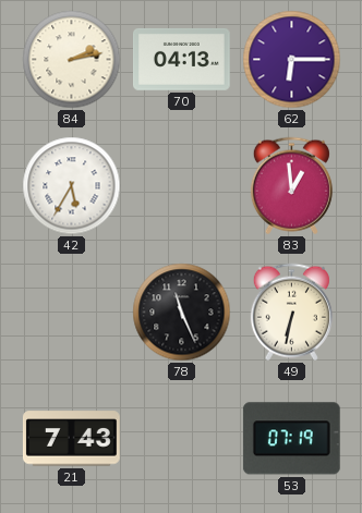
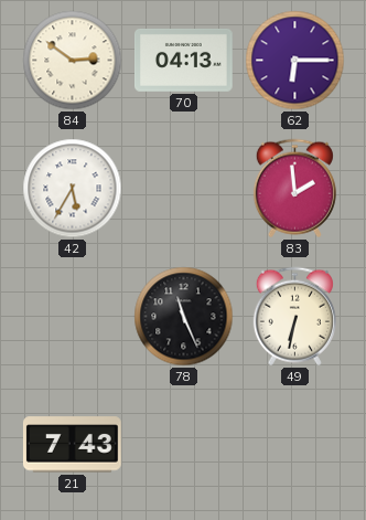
84: 2:13 -> 2:51
83: 12:59 -> 1:59
53: 07:19 -> none
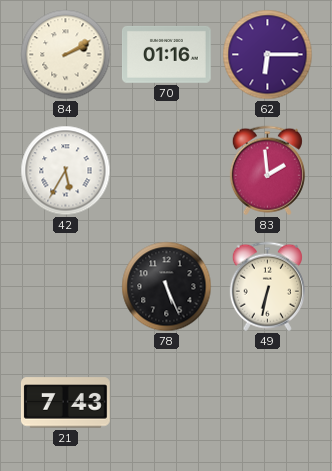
84: 2:51 -> 2:10
70: 04:13 -> 01:16
78: 11:26 -> 5:26
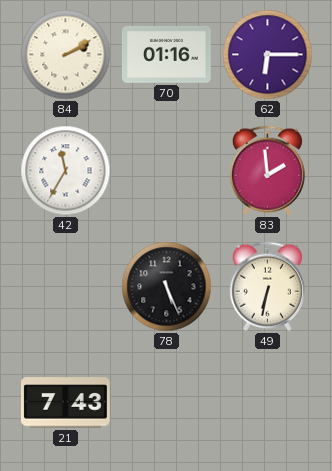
42: 5:35 -> 11:35
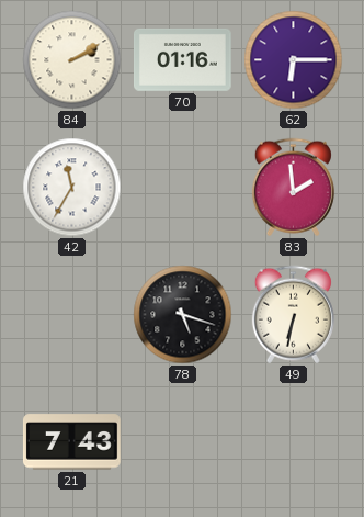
78: 5:26 -> 5:18
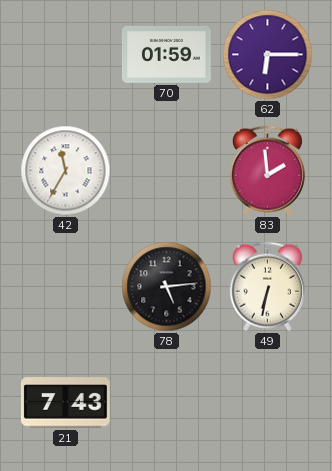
84: 2:10 -> none
70: 01:16 -> 01:59
78: 5:18 -> 5:14
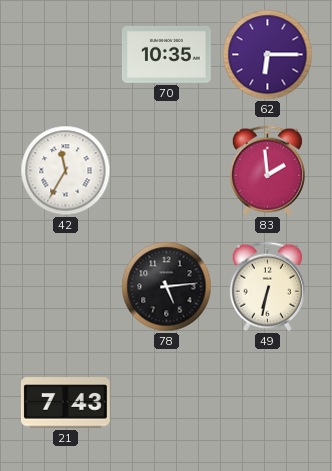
70: 01:59 -> 10:35
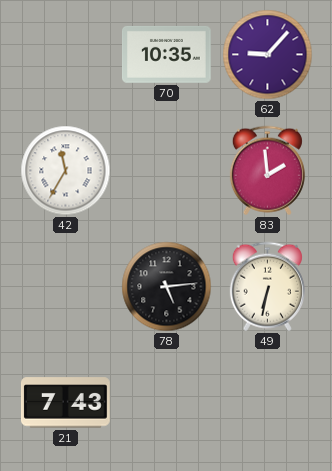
62: 6:15 -> 9:07
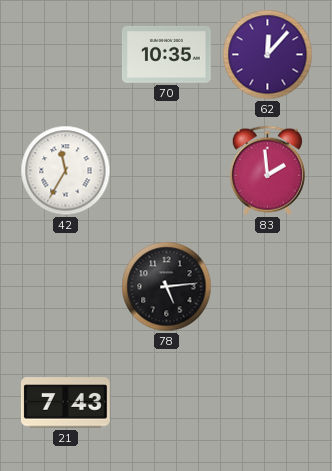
62: 9:07 -> 12:07
49: 6:32 -> none
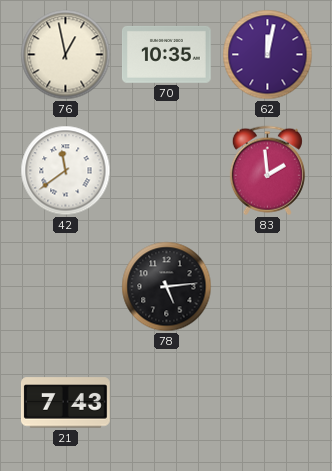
76: none -> 12:58
62: 12:07 -> 12:02
42: 11:35 -> 11:39
